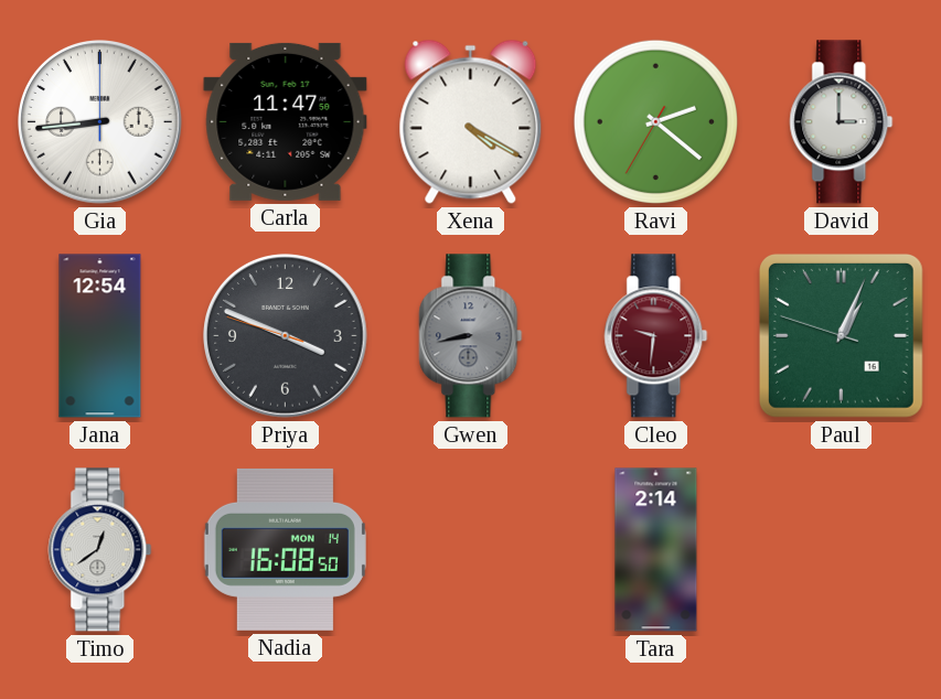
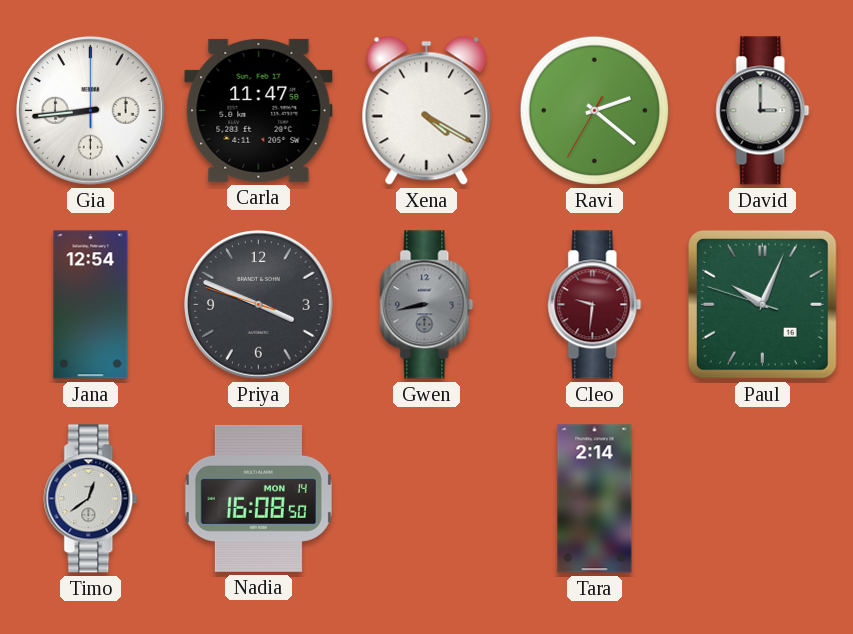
Paul: 1:03 -> 10:03
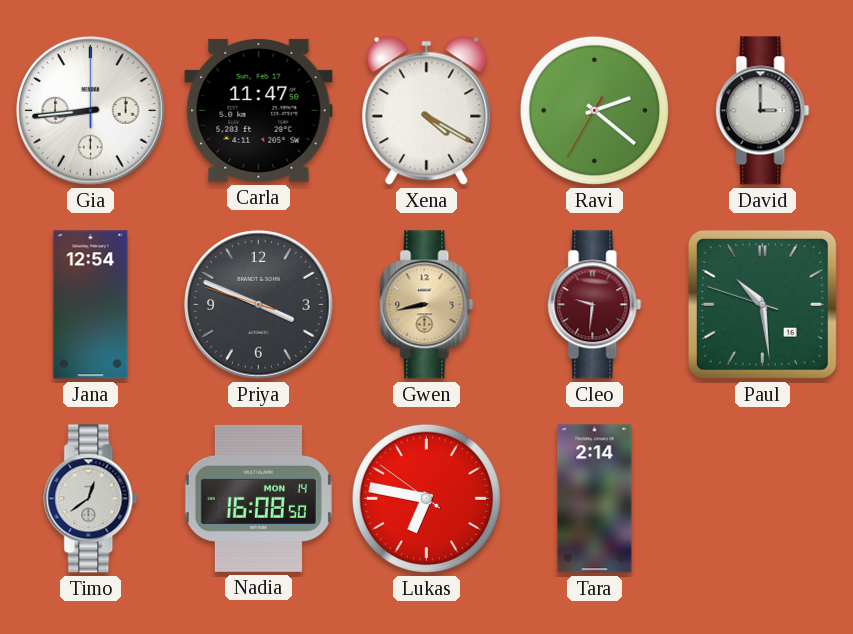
Gwen dial: grey -> champagne
Paul: 10:03 -> 10:28
Lukas: none -> 6:46
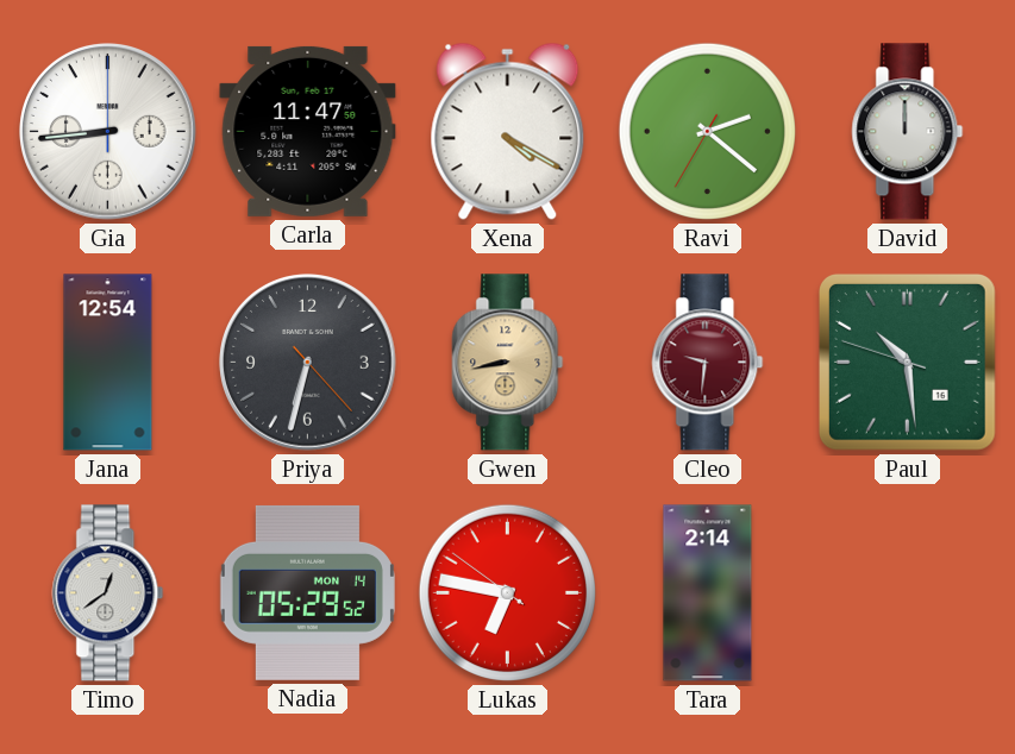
David: 3:00 -> 12:00
Priya: 3:48 -> 6:32
Nadia: 16:08 -> 05:29
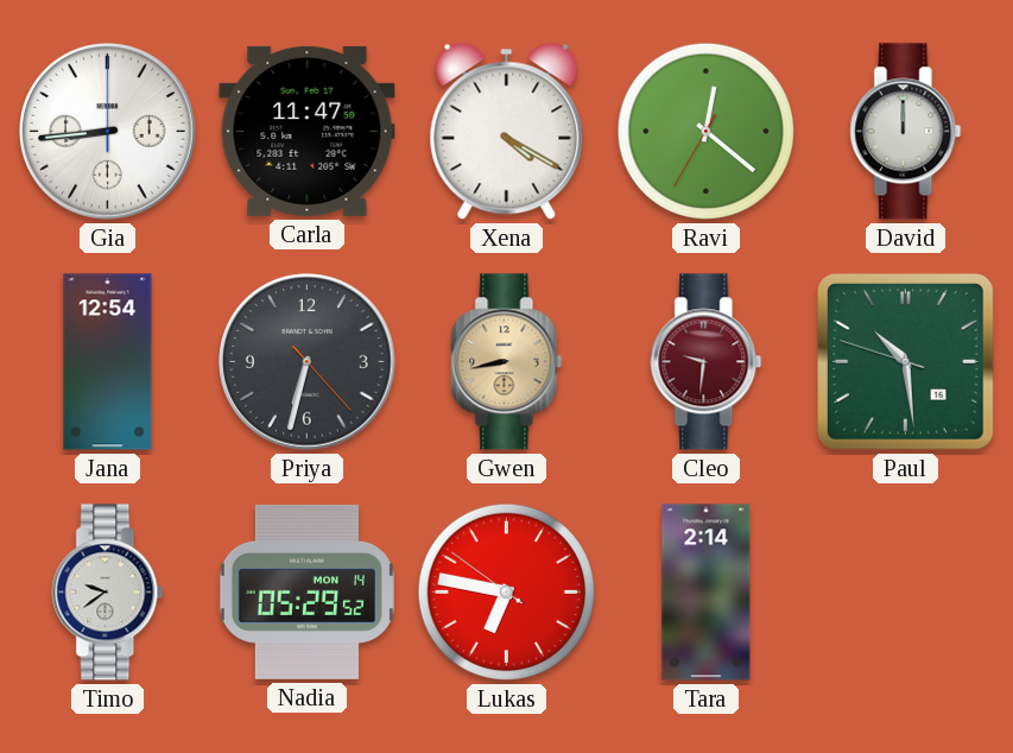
Ravi: 2:21 -> 12:21
Timo: 12:39 -> 9:39
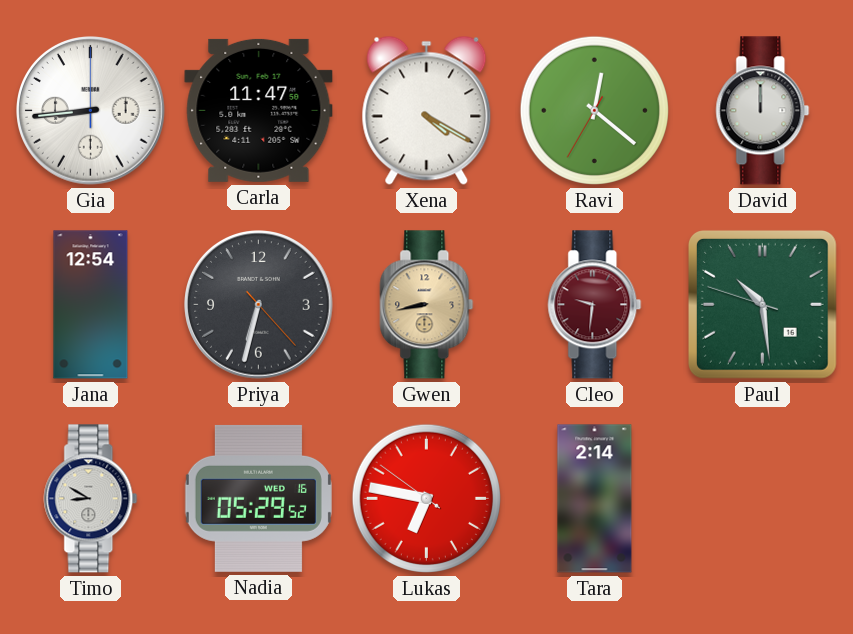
Timo: 9:39 -> 8:50
Nadia date: MON 14 -> WED 16
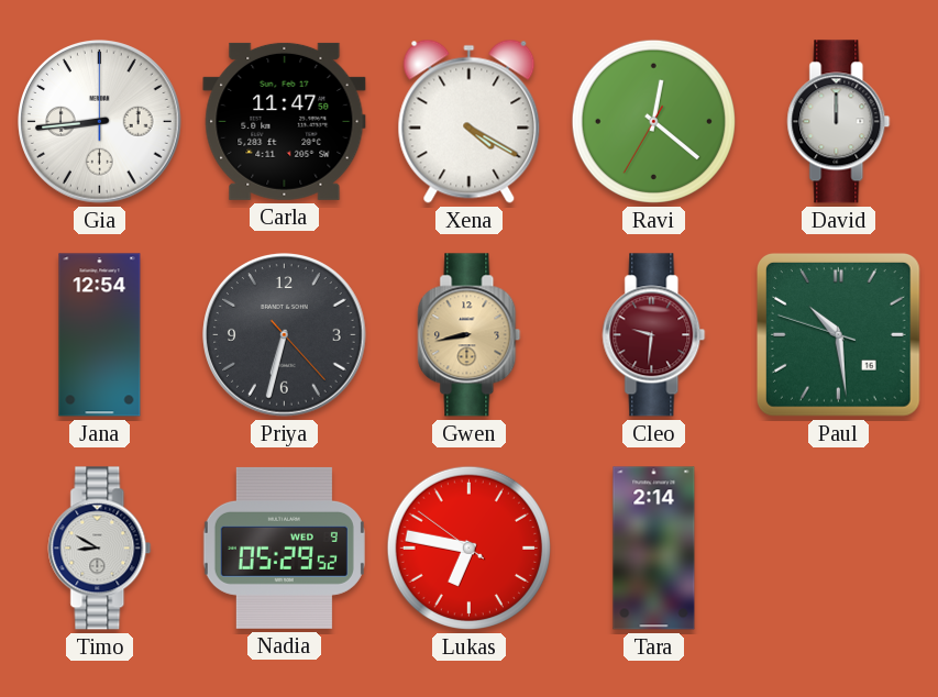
Nadia date: WED 16 -> WED 9
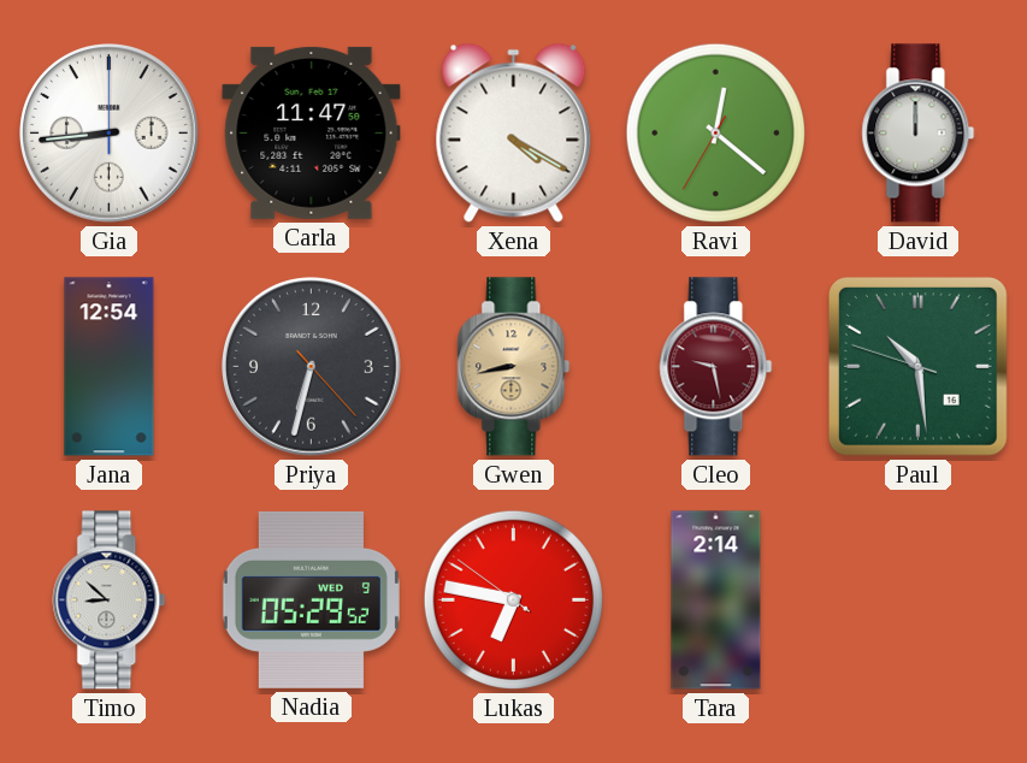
Cleo: 9:31 -> 9:28
Timo: 8:50 -> 8:52
